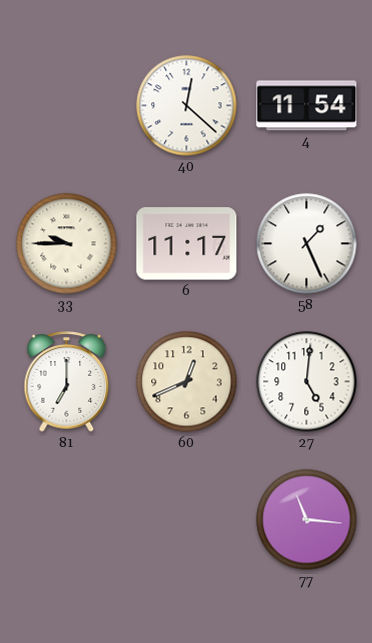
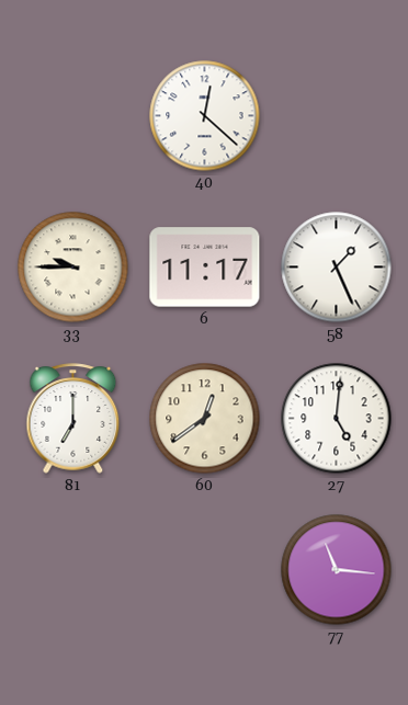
4: 11:54 -> none
60: 12:41 -> 12:39
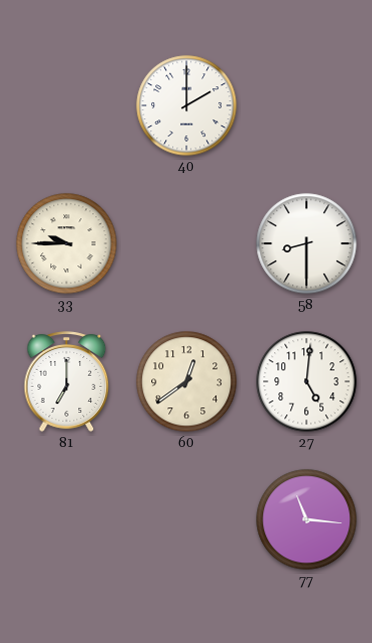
40: 12:22 -> 2:00
6: 11:17 -> none
58: 1:26 -> 8:30
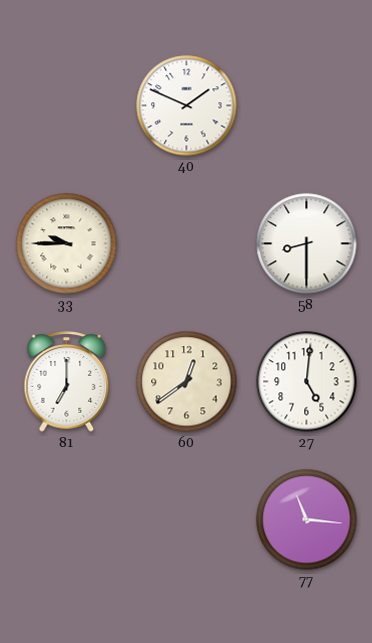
40: 2:00 -> 1:49
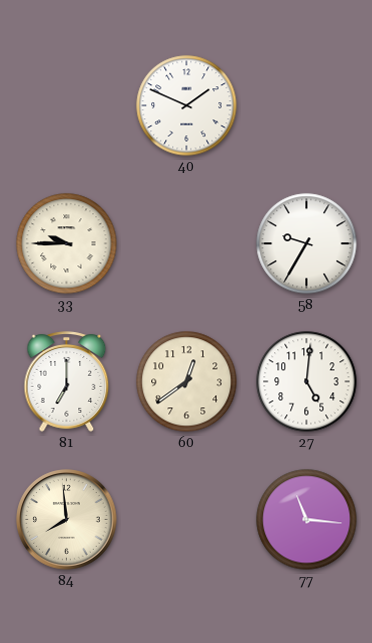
58: 8:30 -> 9:35
84: none -> 7:59
